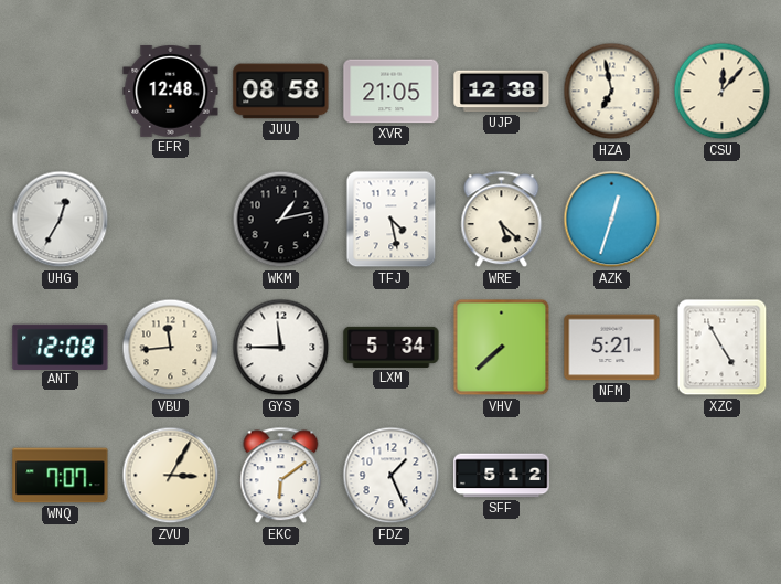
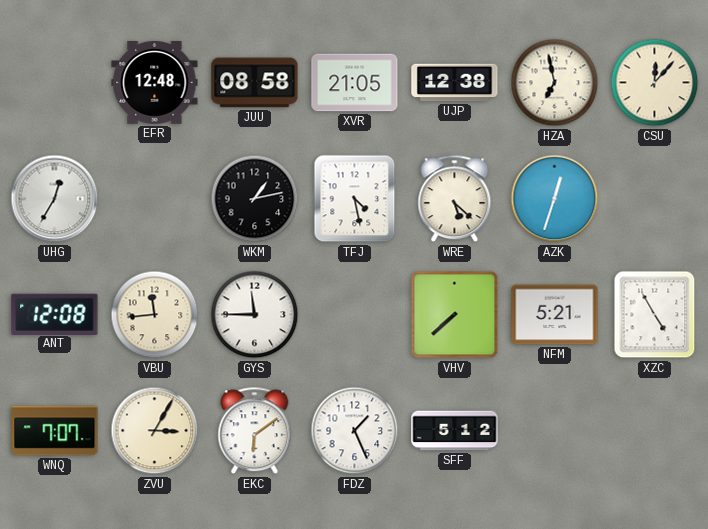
LXM: 5:34 -> none
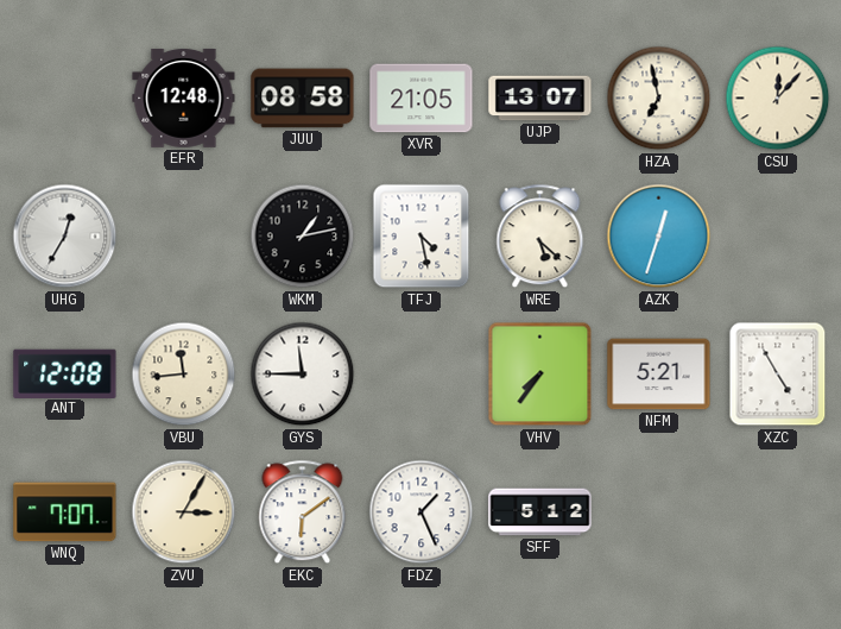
UJP: 12:38 -> 13:07
VHV: 7:38 -> 7:36
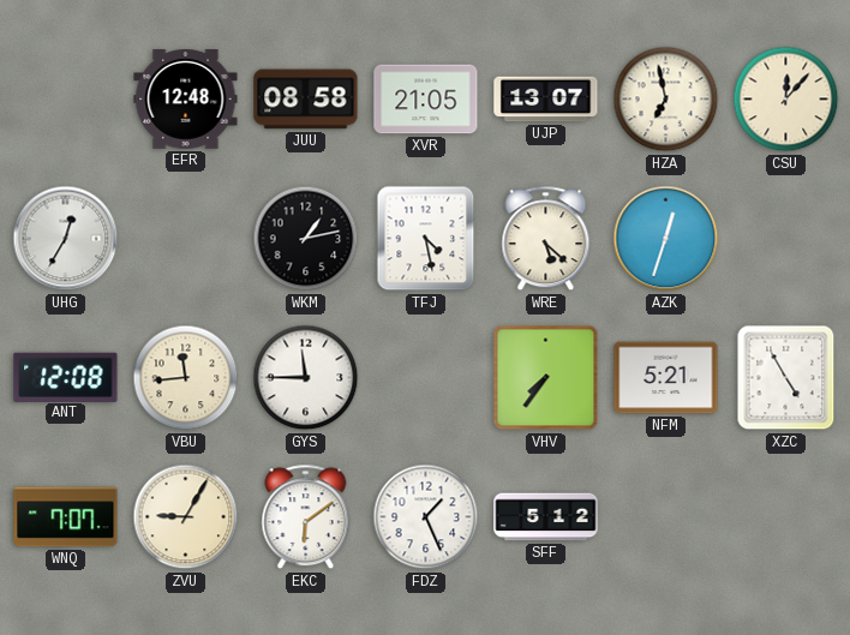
ZVU: 3:05 -> 9:05
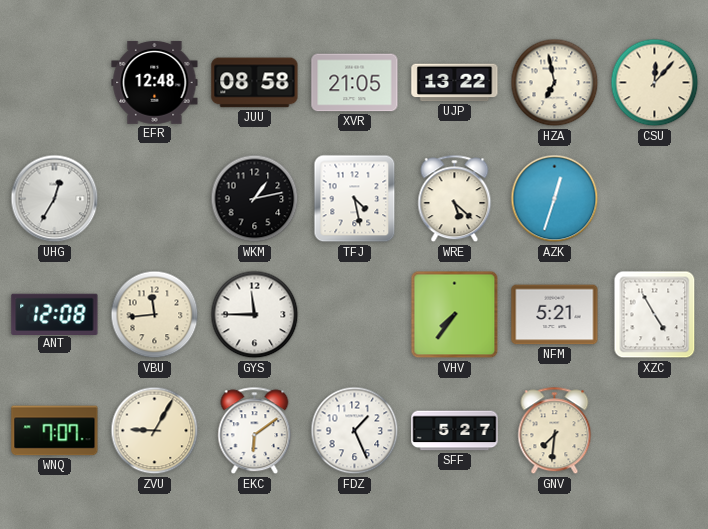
UJP: 13:07 -> 13:22
SFF: 5:12 -> 5:27
GNV: none -> 7:31
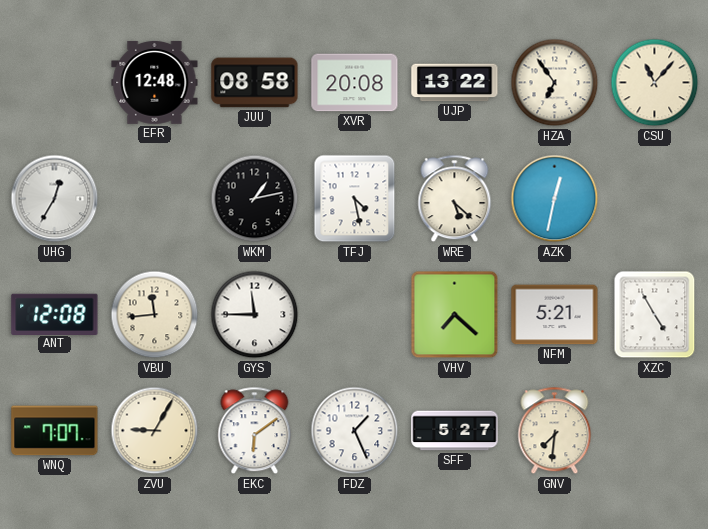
XVR: 21:05 -> 20:08
HZA: 6:58 -> 6:54
CSU: 12:07 -> 11:07
AZK: 12:33 -> 12:32
VHV: 7:36 -> 7:22
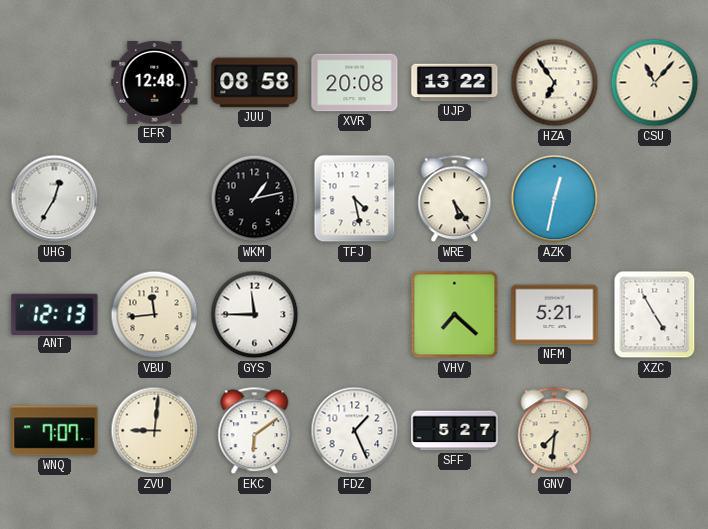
WRE: 5:22 -> 5:24
ANT: 12:08 -> 12:13
ZVU: 9:05 -> 9:01
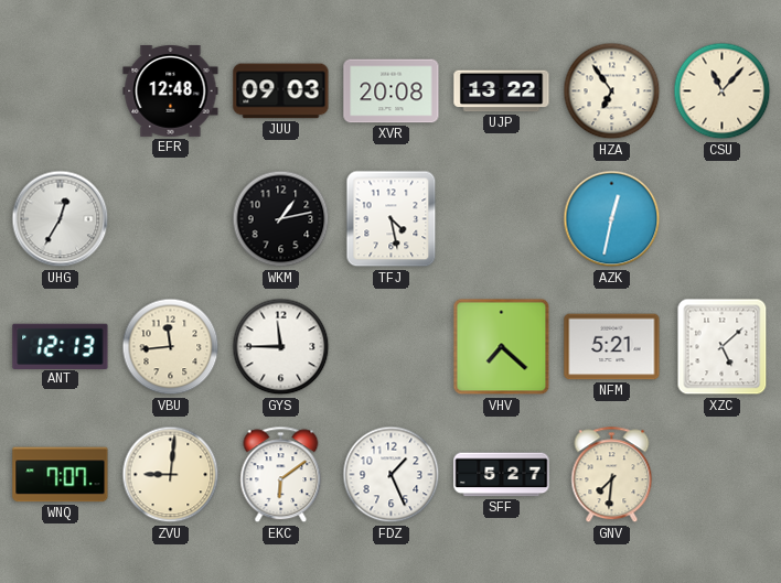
JUU: 08:58 -> 09:03
WRE: 5:24 -> none
XZC: 4:55 -> 5:08
